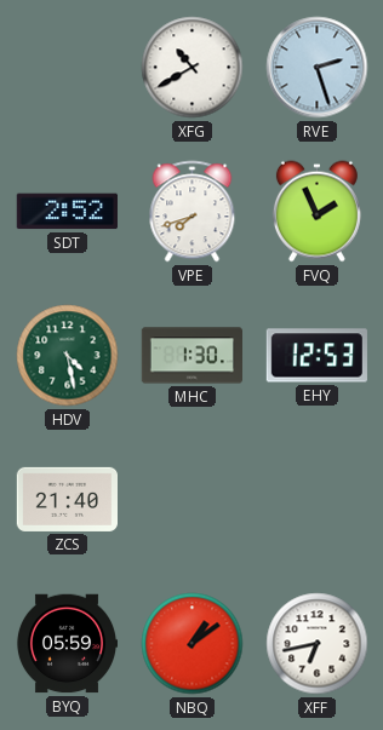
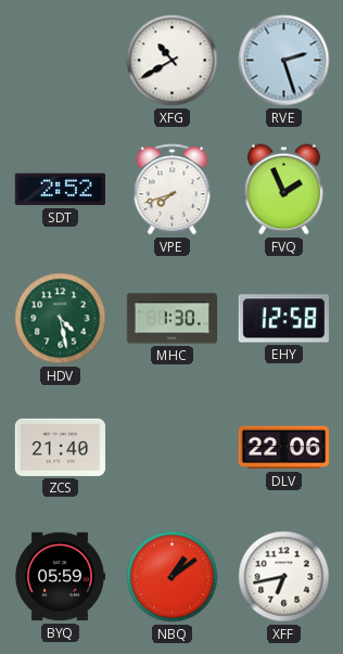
EHY: 12:53 -> 12:58
DLV: none -> 22:06
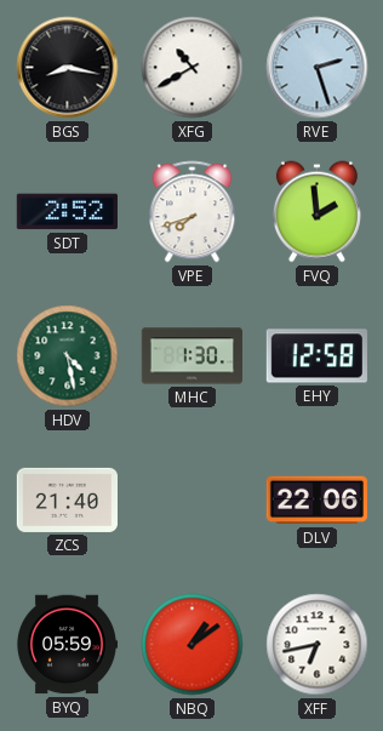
BGS: none -> 8:17
FVQ: 1:56 -> 1:59
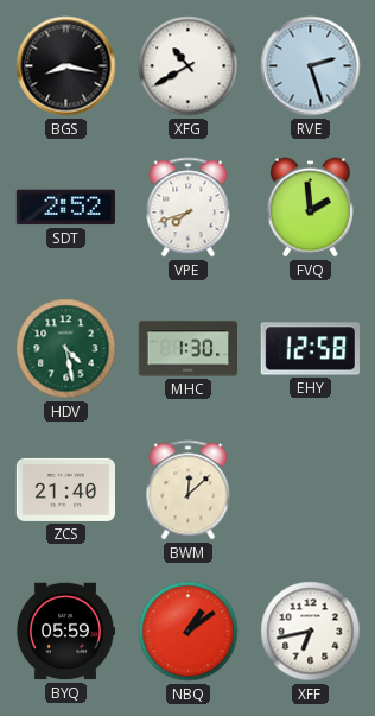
BWM: none -> 12:08
DLV: 22:06 -> none
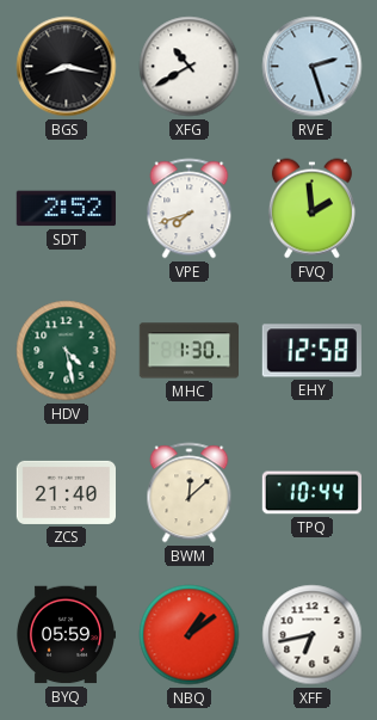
TPQ: none -> 10:44
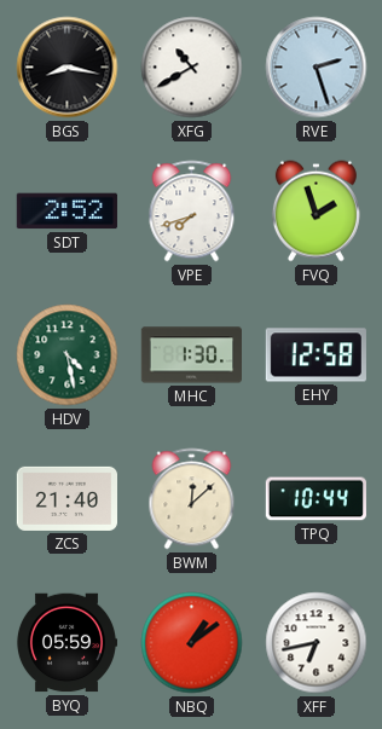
FVQ: 1:59 -> 1:57
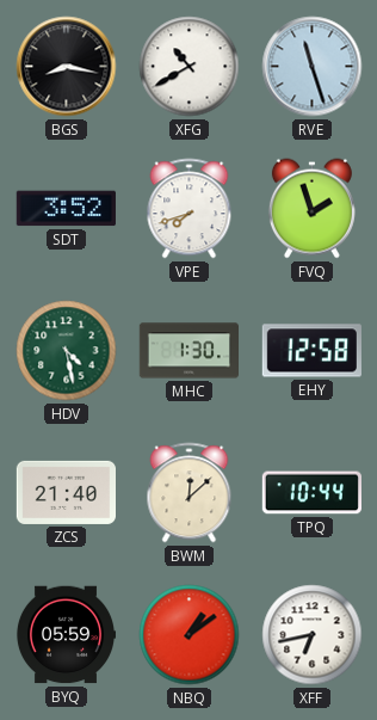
RVE: 2:27 -> 11:27
SDT: 2:52 -> 3:52
